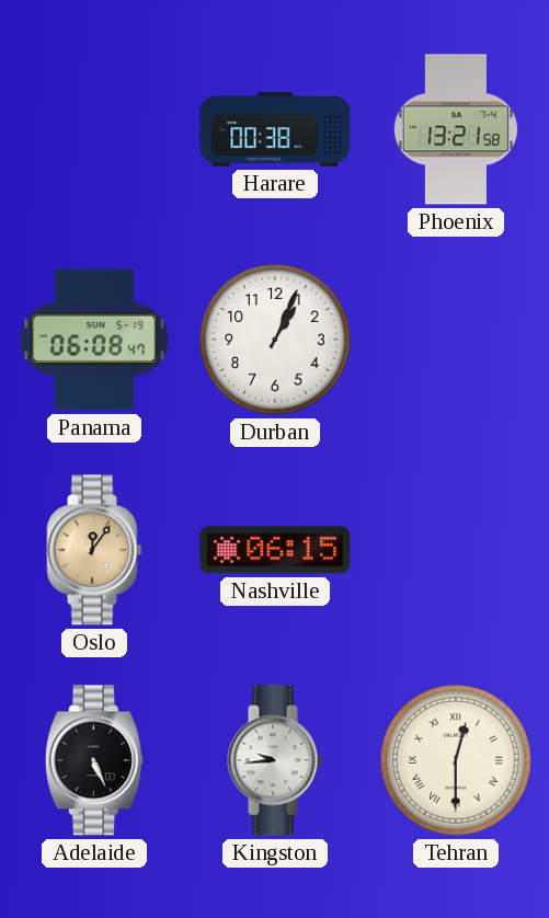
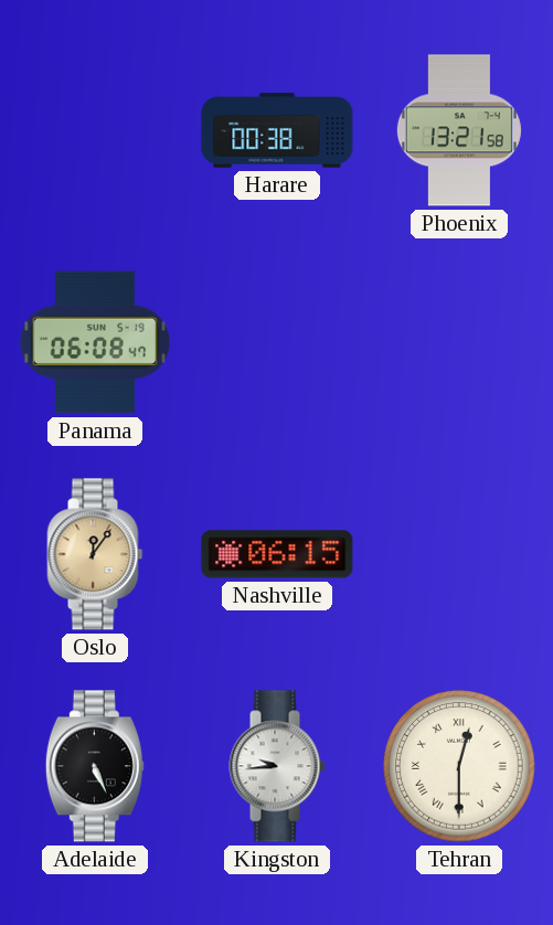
Durban: 1:04 -> none
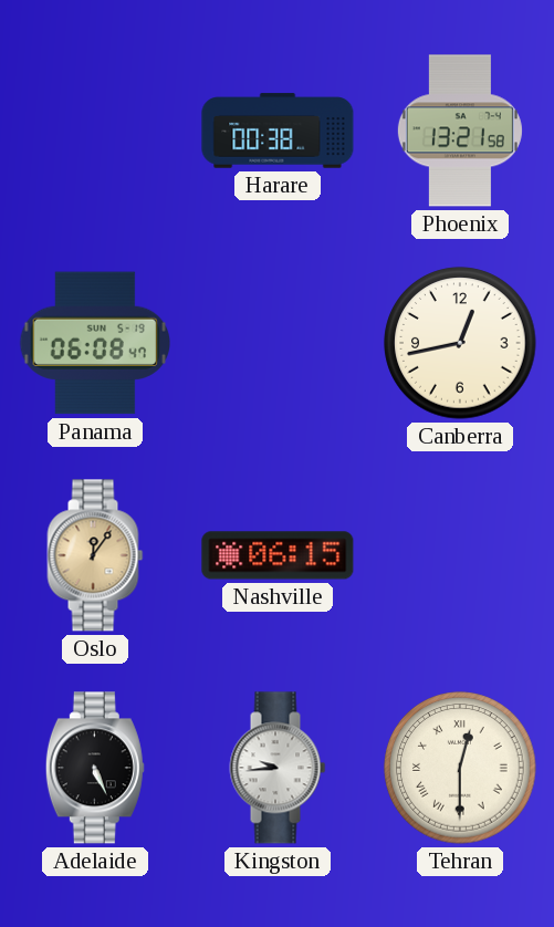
Canberra: none -> 12:43
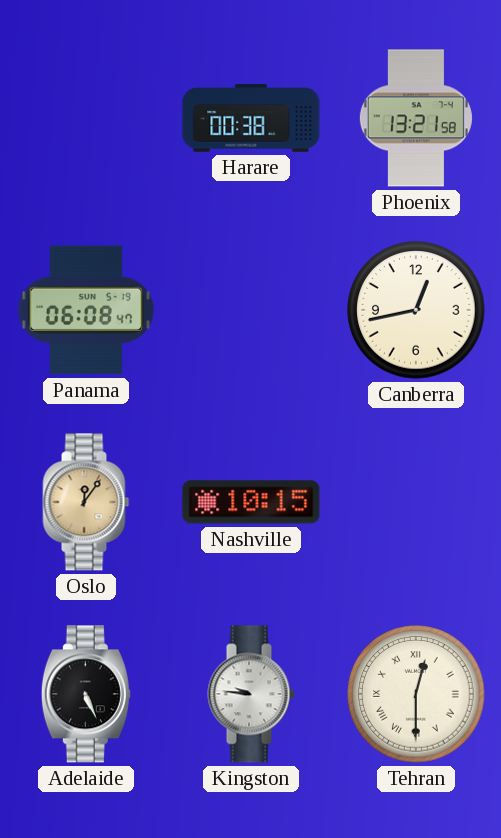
Nashville: 06:15 -> 10:15
Kingston: 9:44 -> 9:46
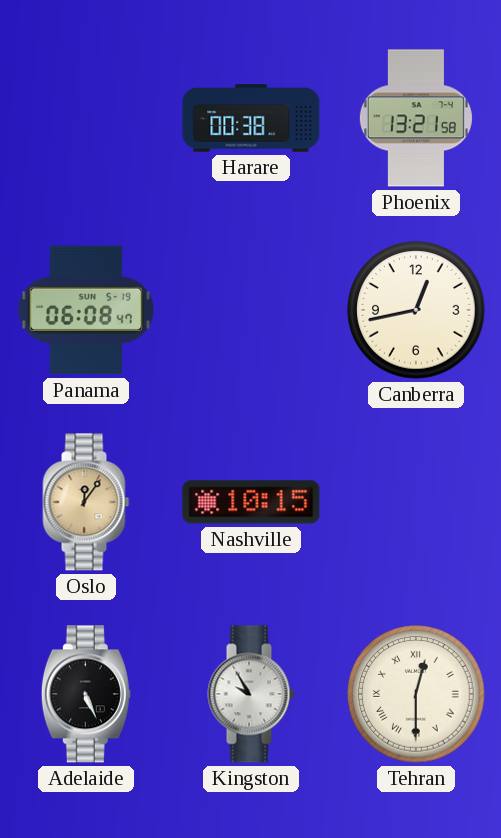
Kingston: 9:46 -> 9:55
